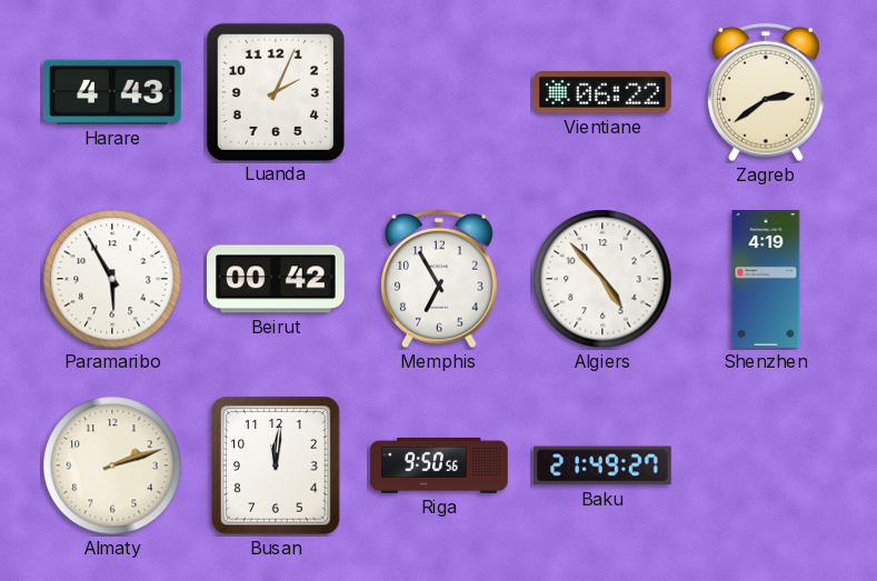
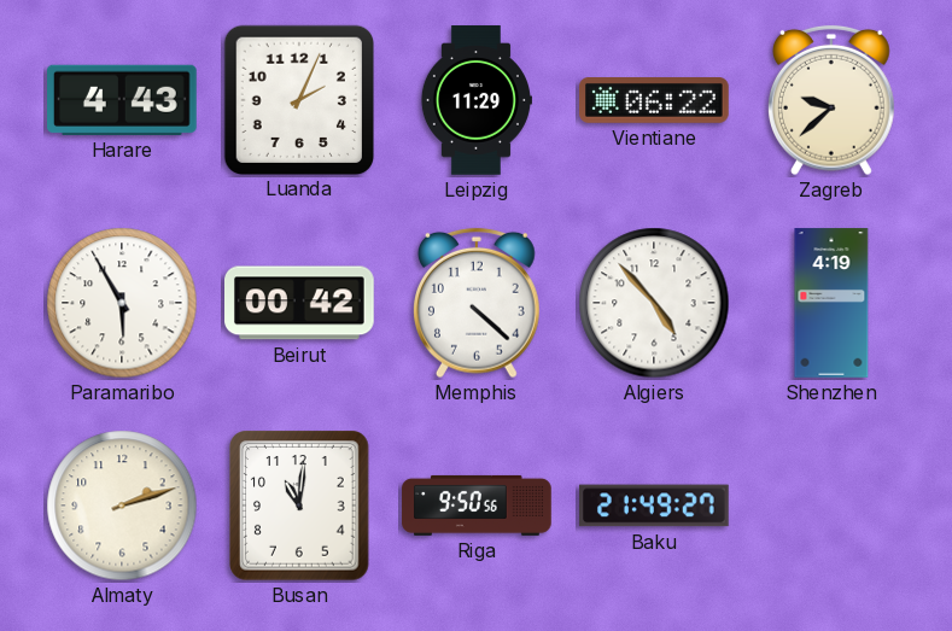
Leipzig: none -> 11:29
Zagreb: 2:39 -> 9:38
Memphis: 6:55 -> 4:22
Busan: 12:01 -> 11:01
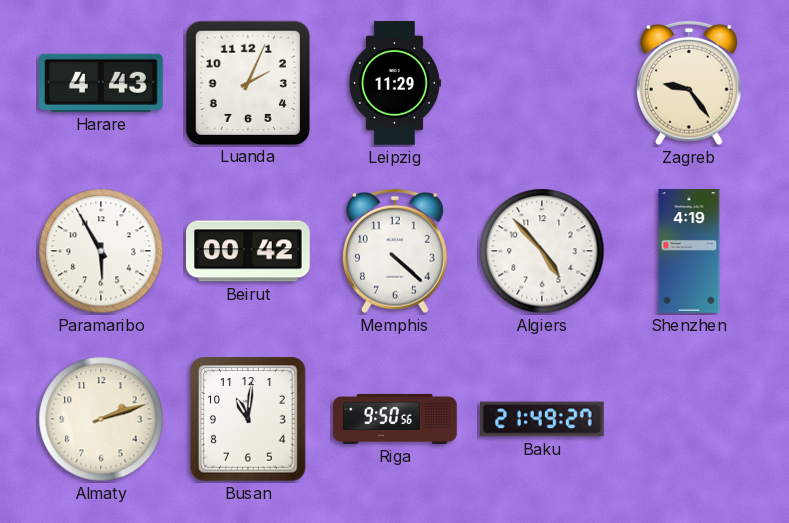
Vientiane: 06:22 -> none
Zagreb: 9:38 -> 9:24
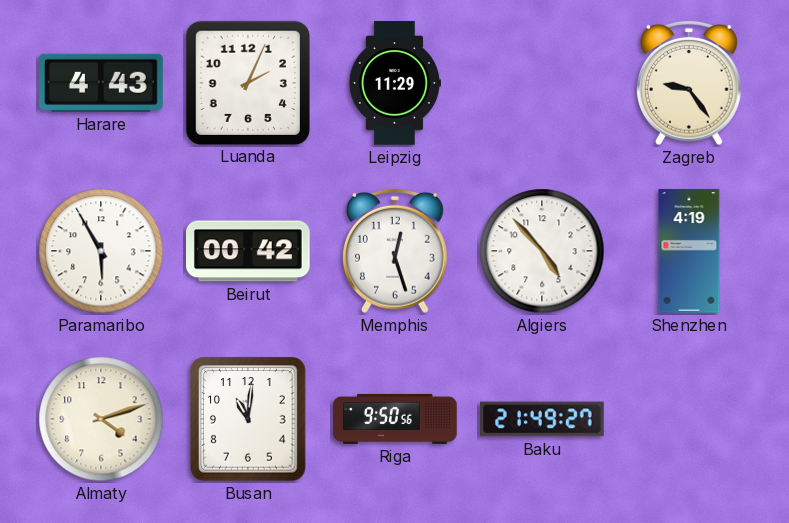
Memphis: 4:22 -> 12:27
Almaty: 2:12 -> 4:12
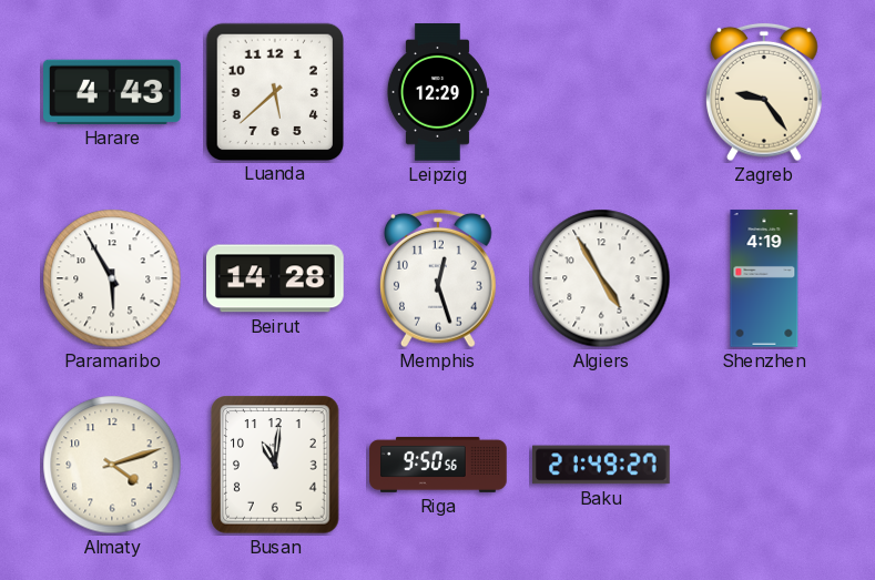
Luanda: 2:04 -> 5:38
Leipzig: 11:29 -> 12:29
Beirut: 00:42 -> 14:28
Algiers: 4:53 -> 4:55
